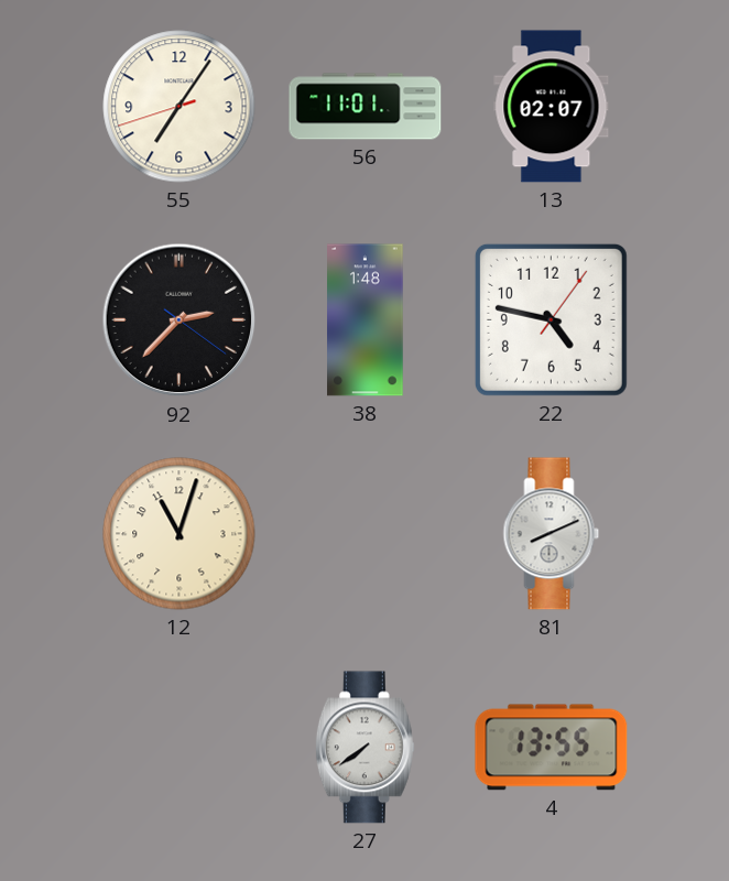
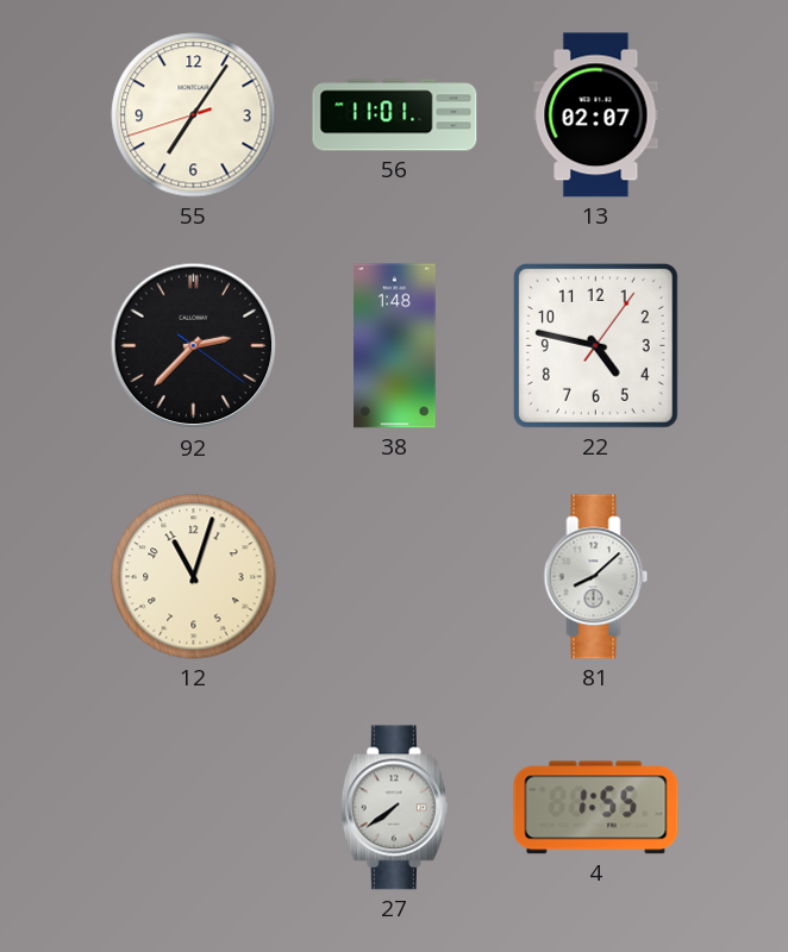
81: 8:11 -> 8:08
4: 13:55 -> 1:55
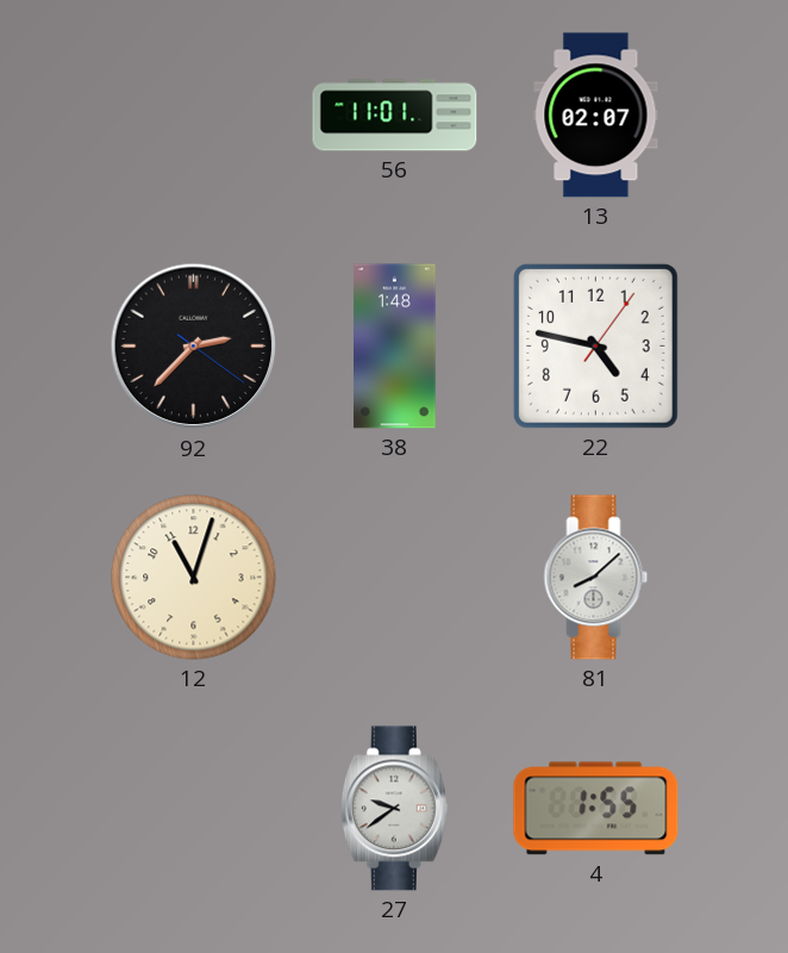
55: 7:05 -> none
27: 7:39 -> 9:39
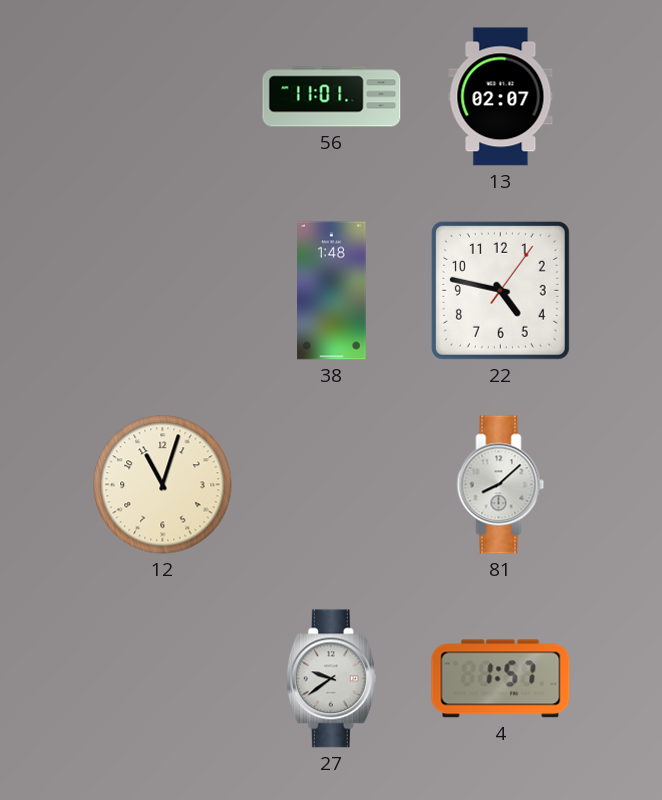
92: 2:37 -> none
4: 1:55 -> 1:57
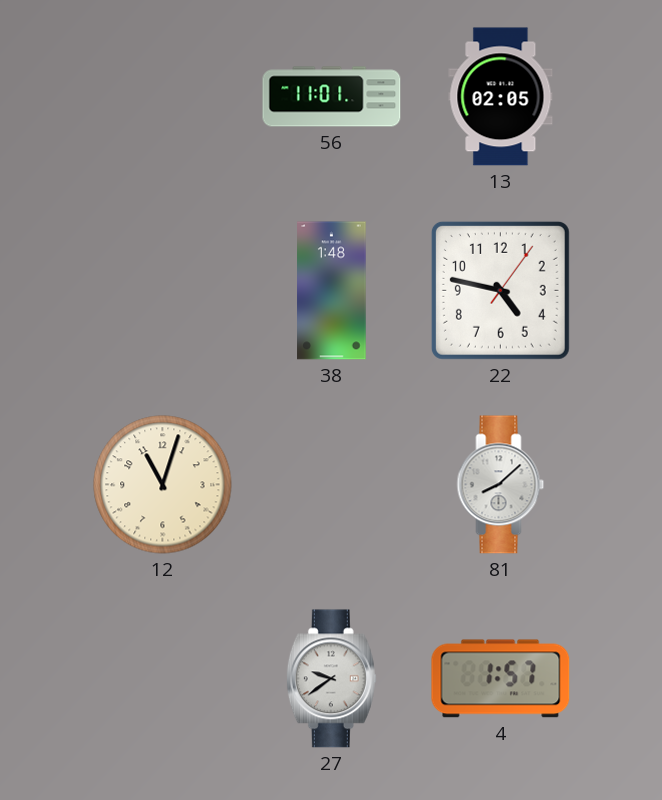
13: 02:07 -> 02:05
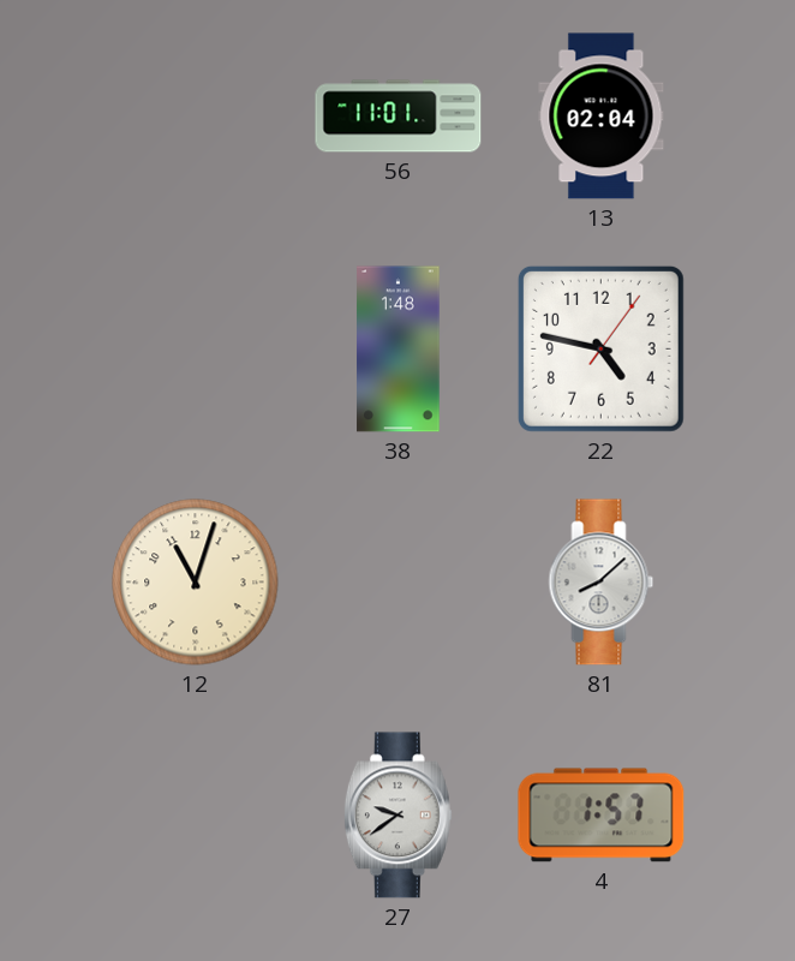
13: 02:05 -> 02:04
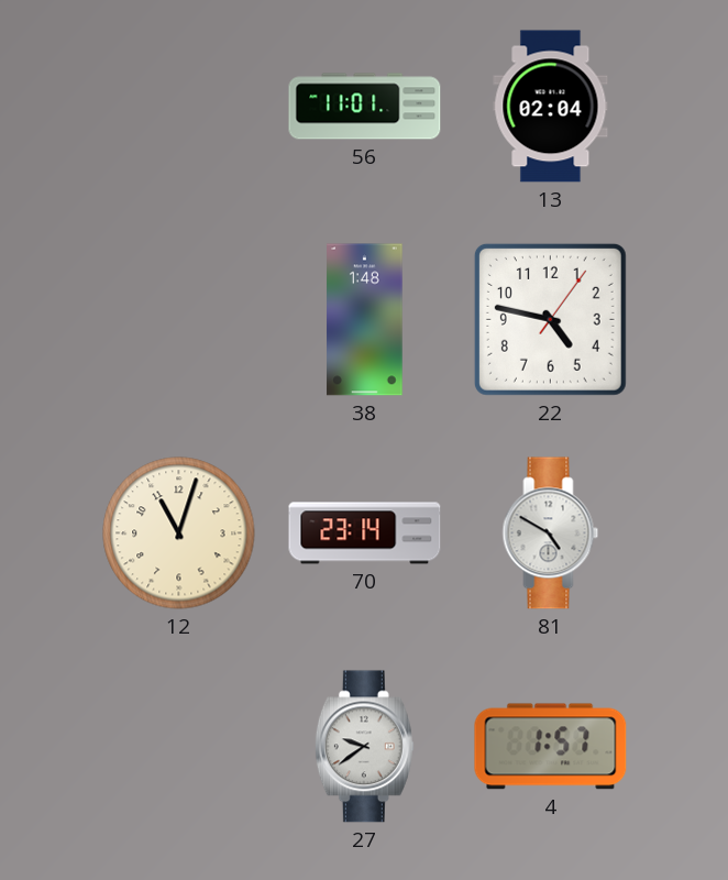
70: none -> 23:14
81: 8:08 -> 4:50
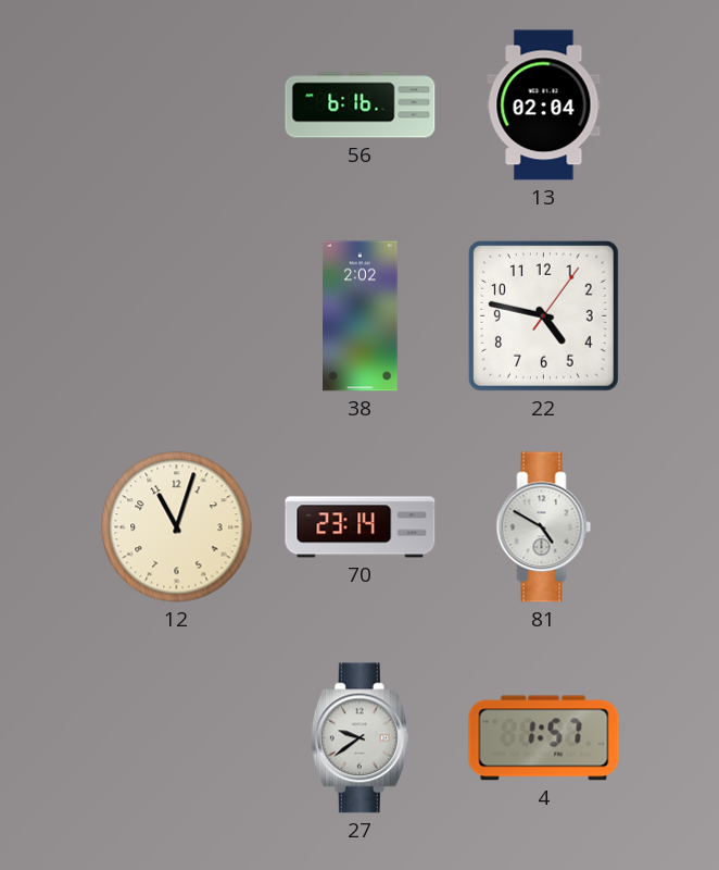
56: 11:01 -> 6:16
38: 1:48 -> 2:02
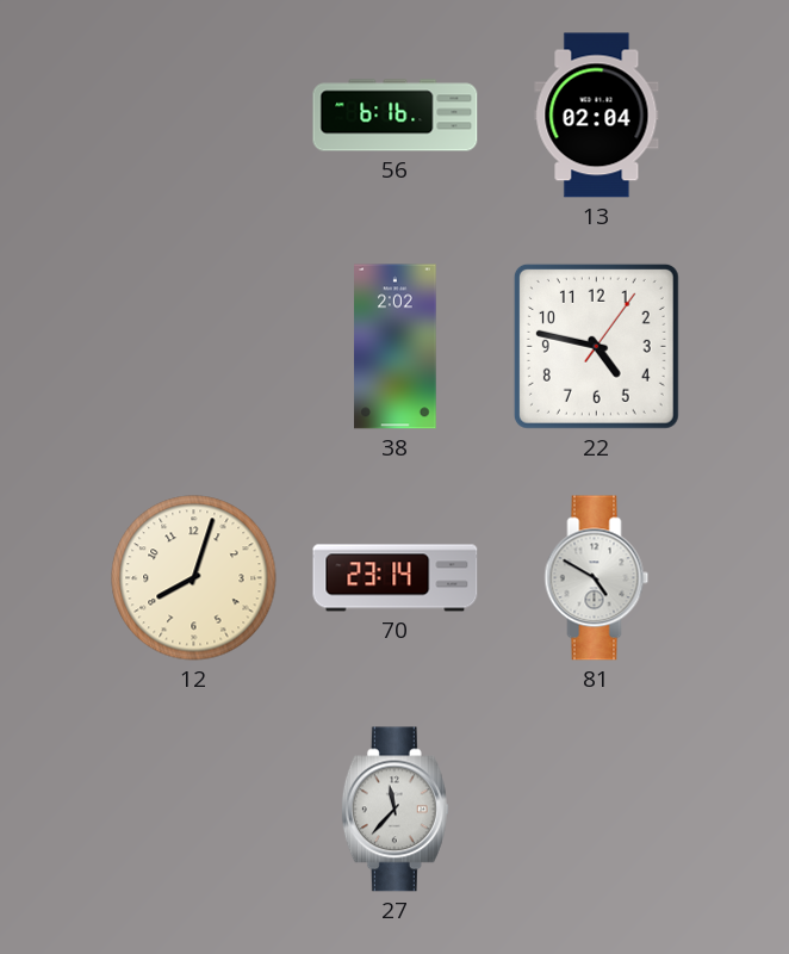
12: 11:03 -> 8:03
27: 9:39 -> 11:37
4: 1:57 -> none
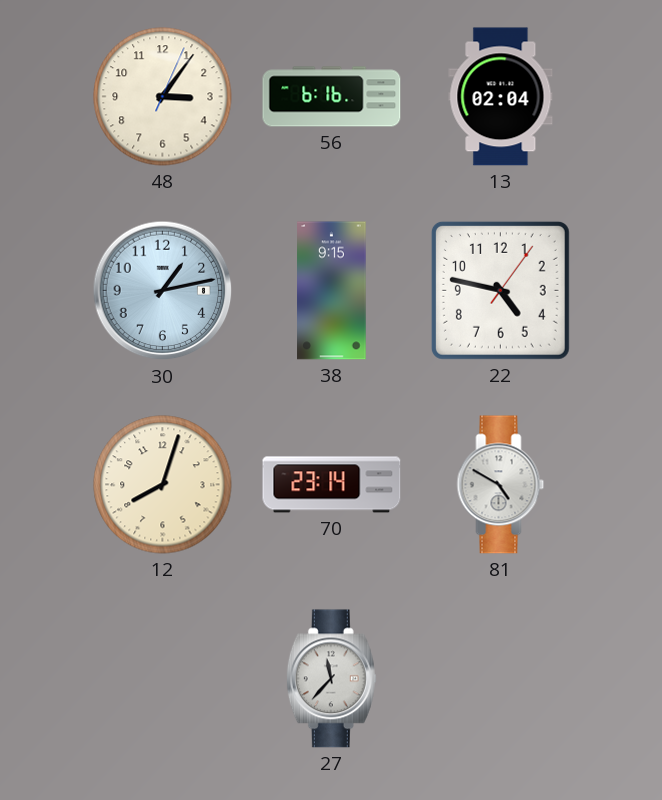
48: none -> 3:06
30: none -> 1:13
38: 2:02 -> 9:15
